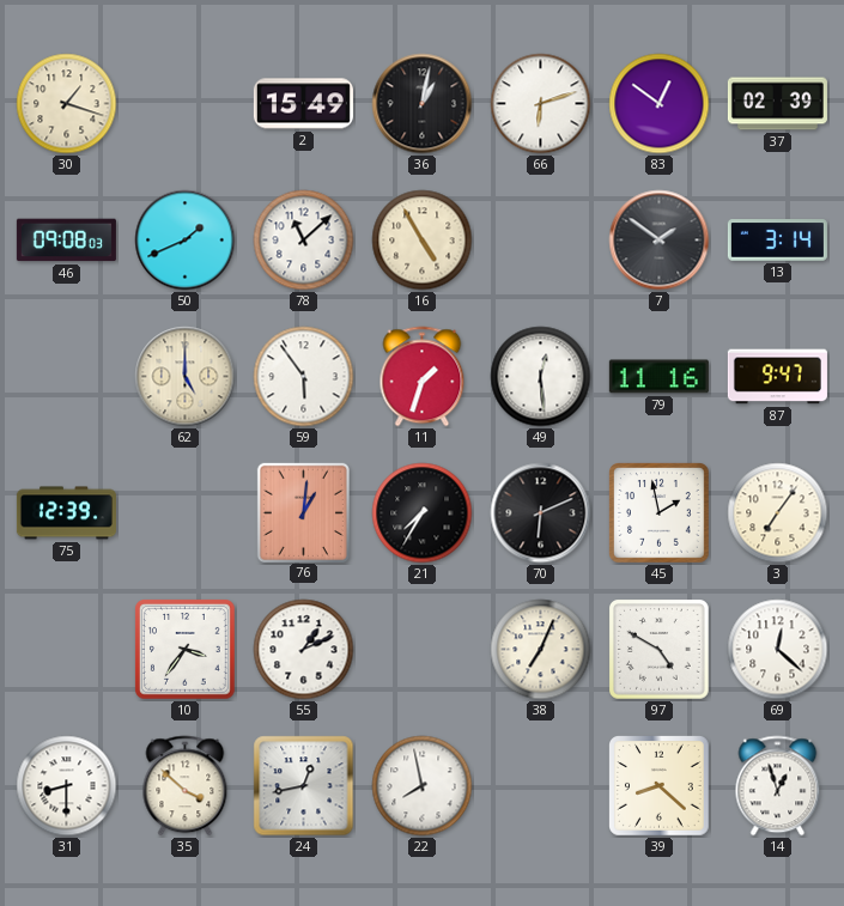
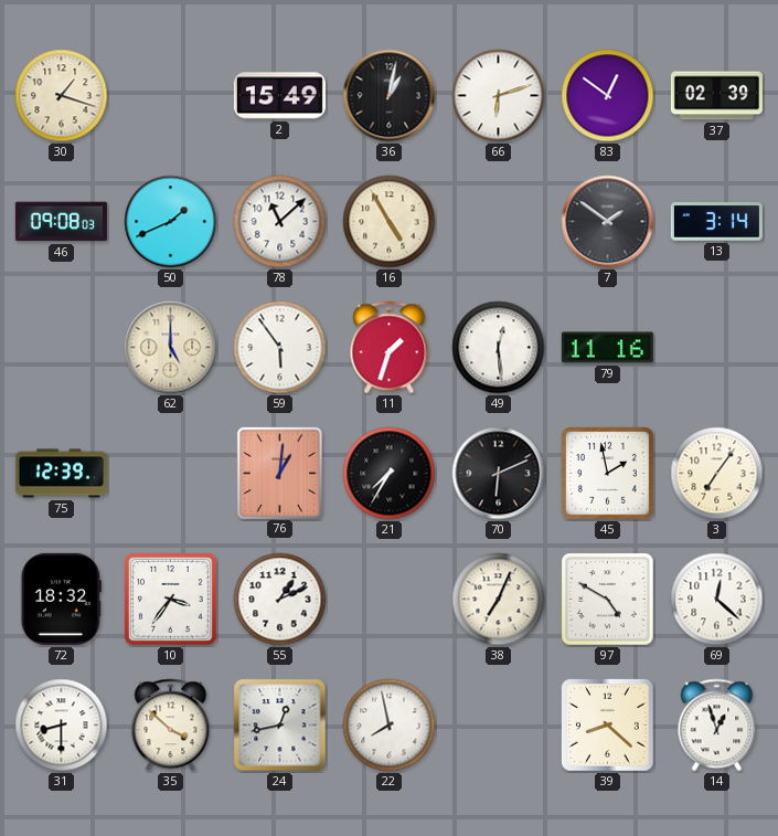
87: 9:47 -> none
72: none -> 18:32
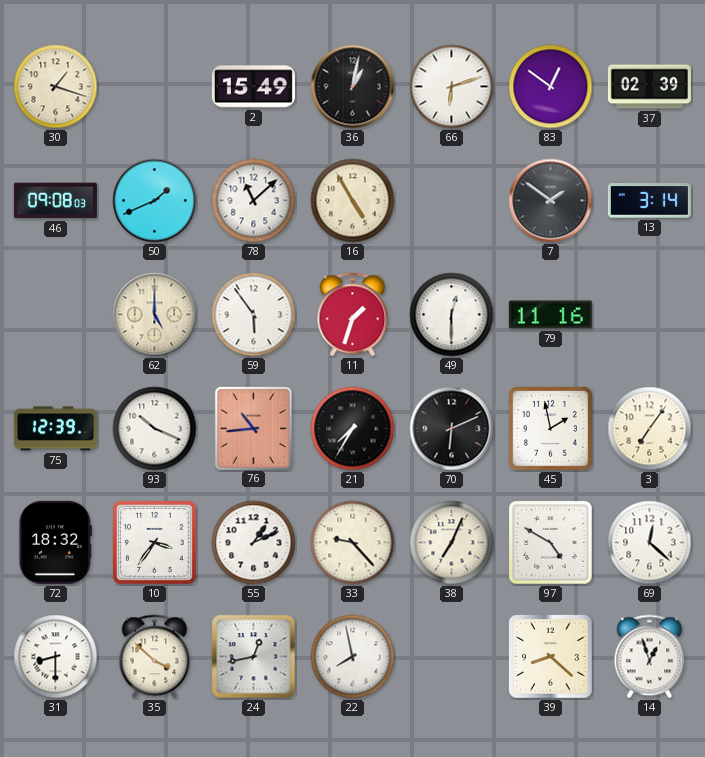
49: 12:29 -> 12:30
93: none -> 10:19
76: 1:01 -> 10:44
33: none -> 9:23
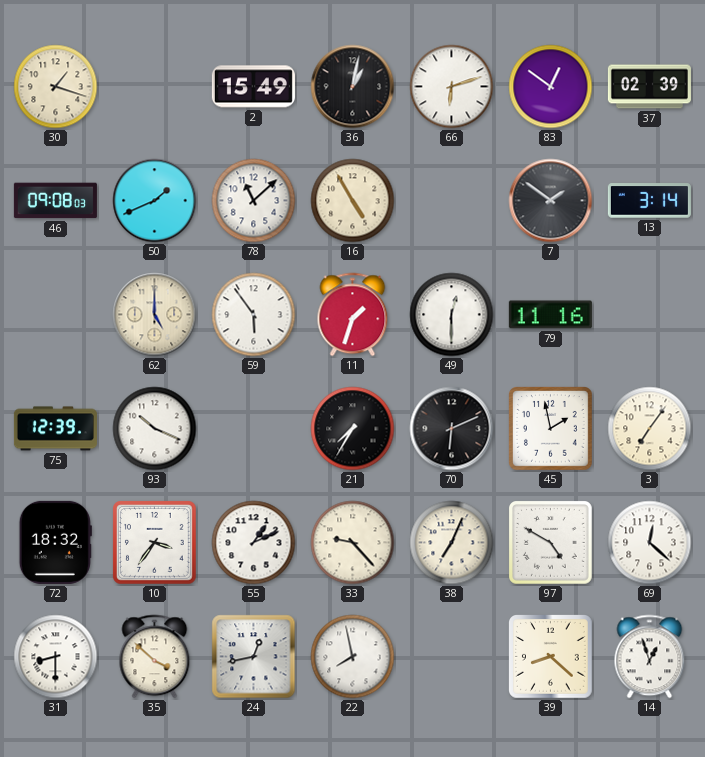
76: 10:44 -> none
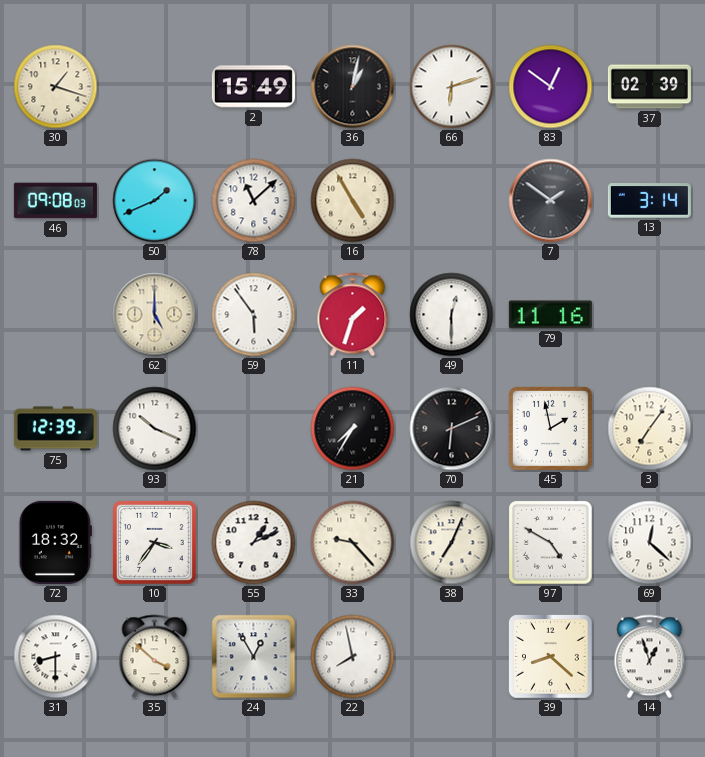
24: 12:43 -> 12:55
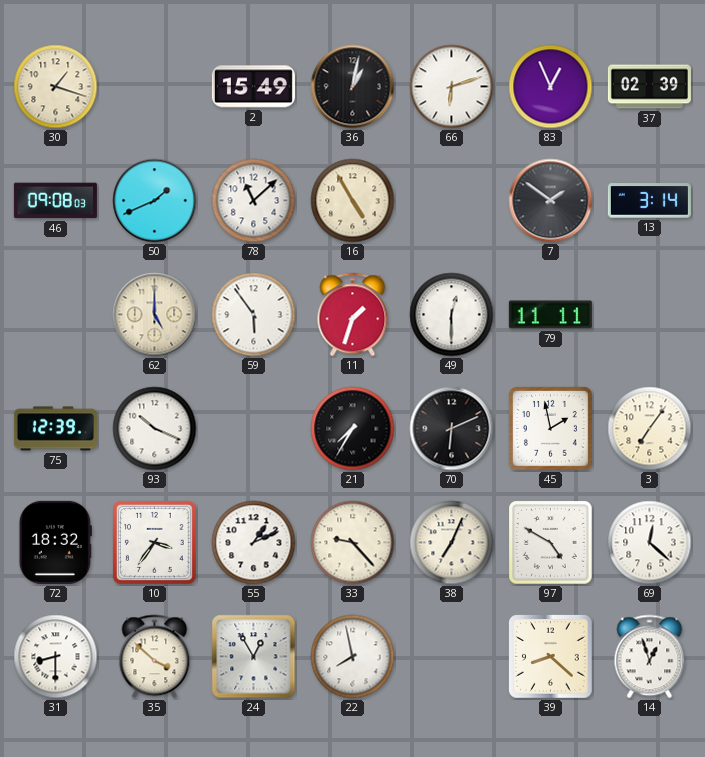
83: 12:51 -> 12:56
79: 11:16 -> 11:11
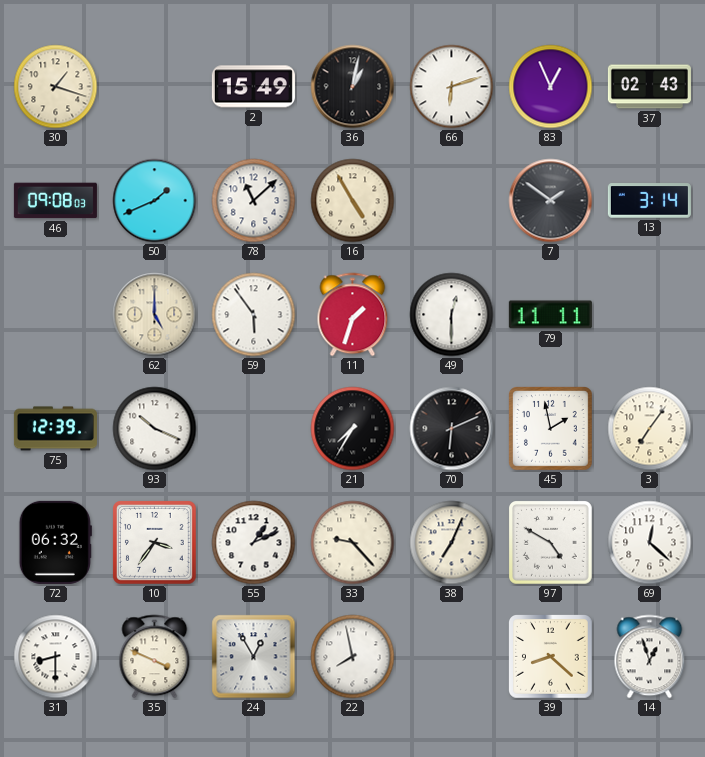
37: 02:39 -> 02:43
72: 18:32 -> 06:32
35: 3:52 -> 3:49
